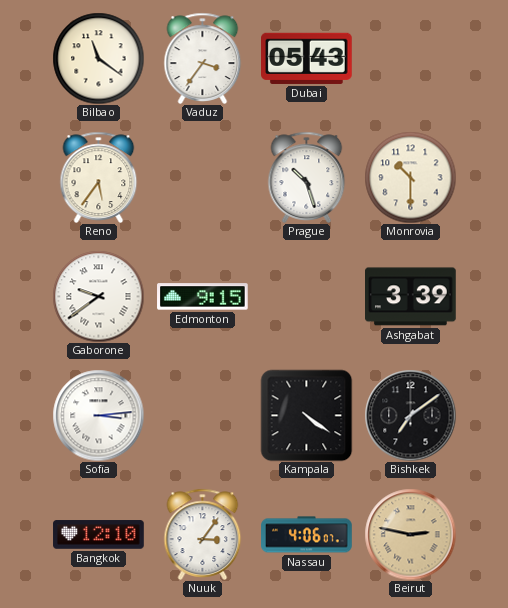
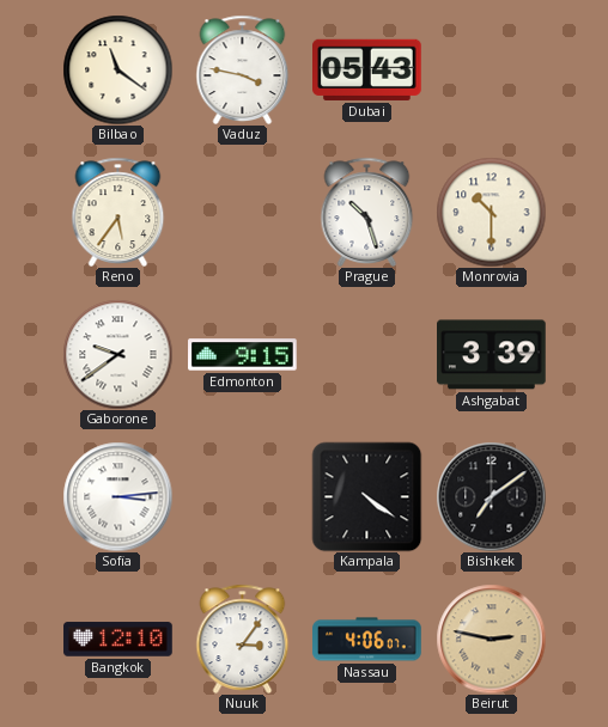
Vaduz: 3:36 -> 3:47
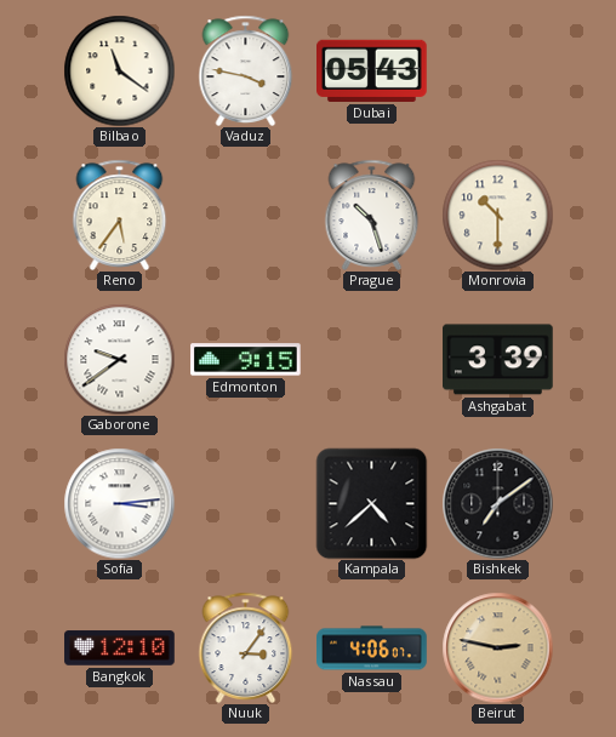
Kampala: 4:21 -> 4:38
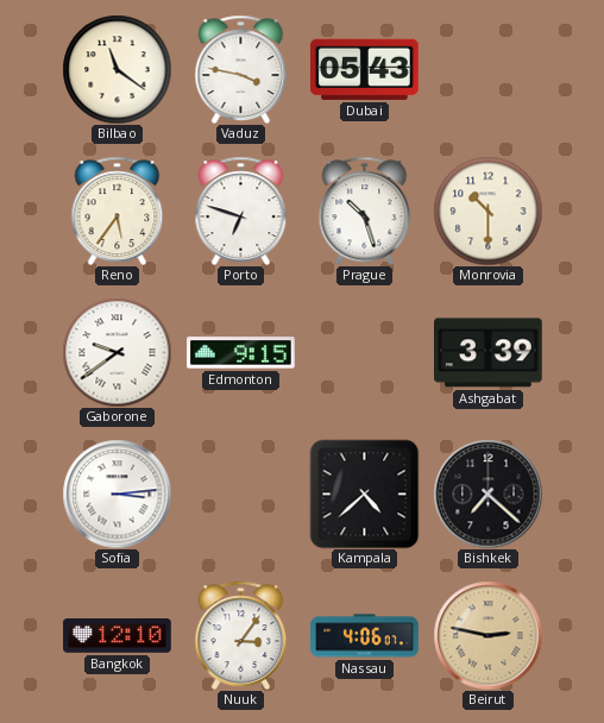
Porto: none -> 6:48
Bishkek: 7:09 -> 7:22
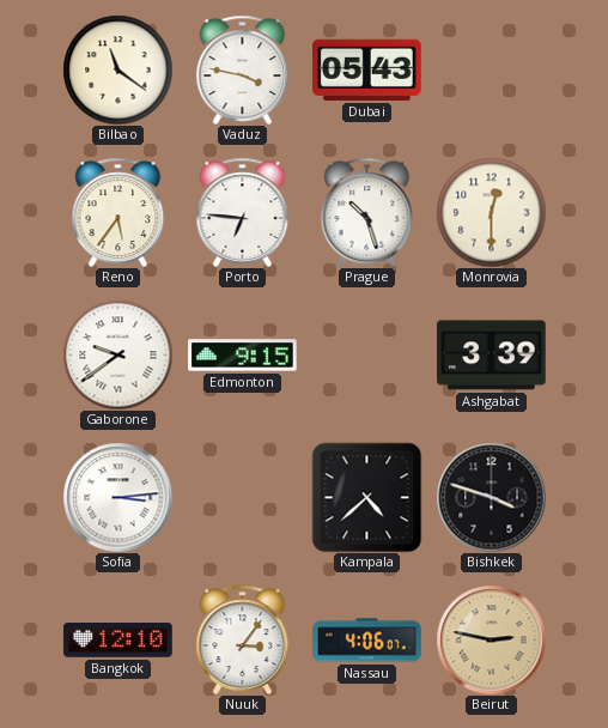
Porto: 6:48 -> 6:46
Monrovia: 10:30 -> 12:30
Bishkek: 7:22 -> 3:48
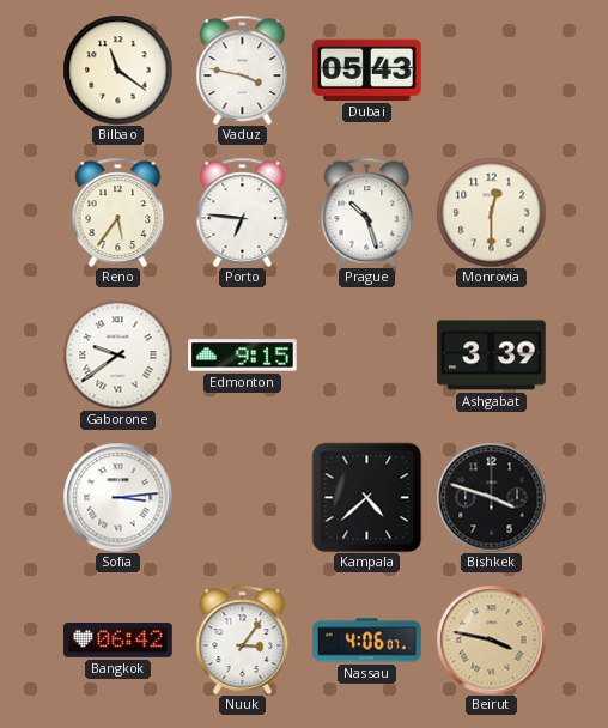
Bangkok: 12:10 -> 06:42
Beirut: 2:47 -> 3:47
